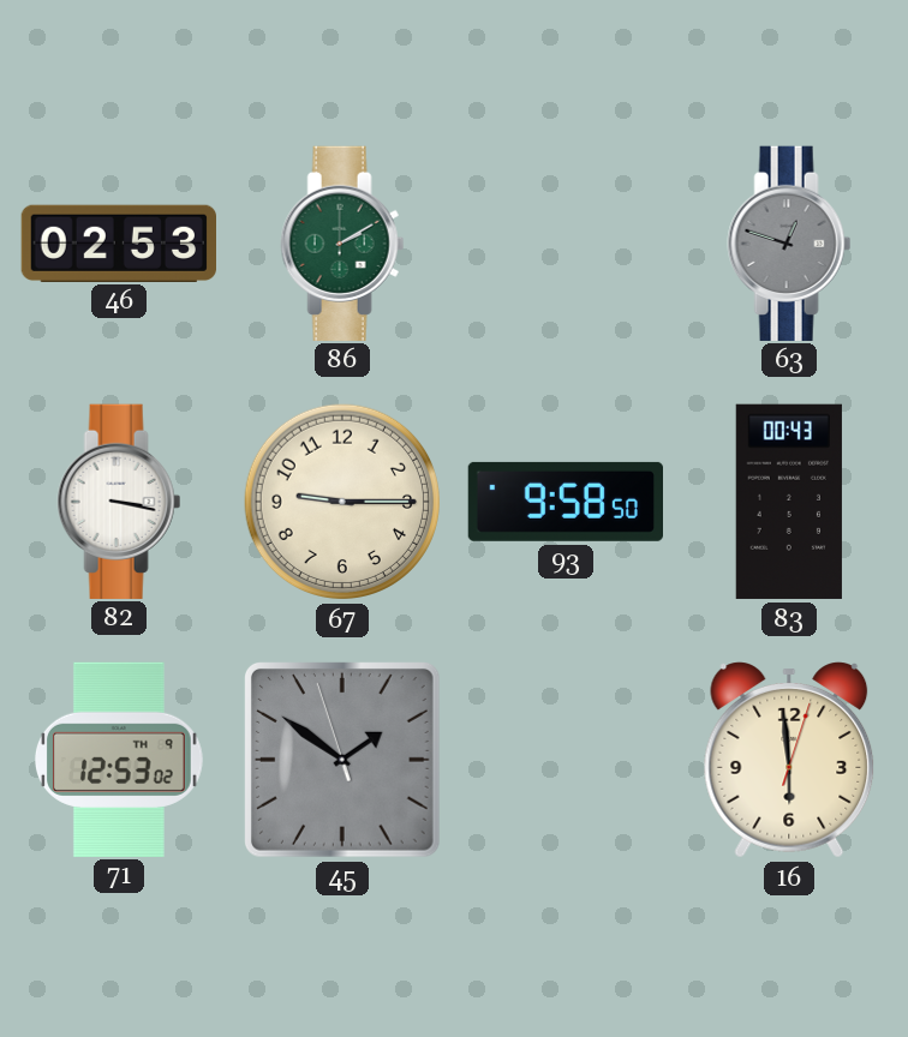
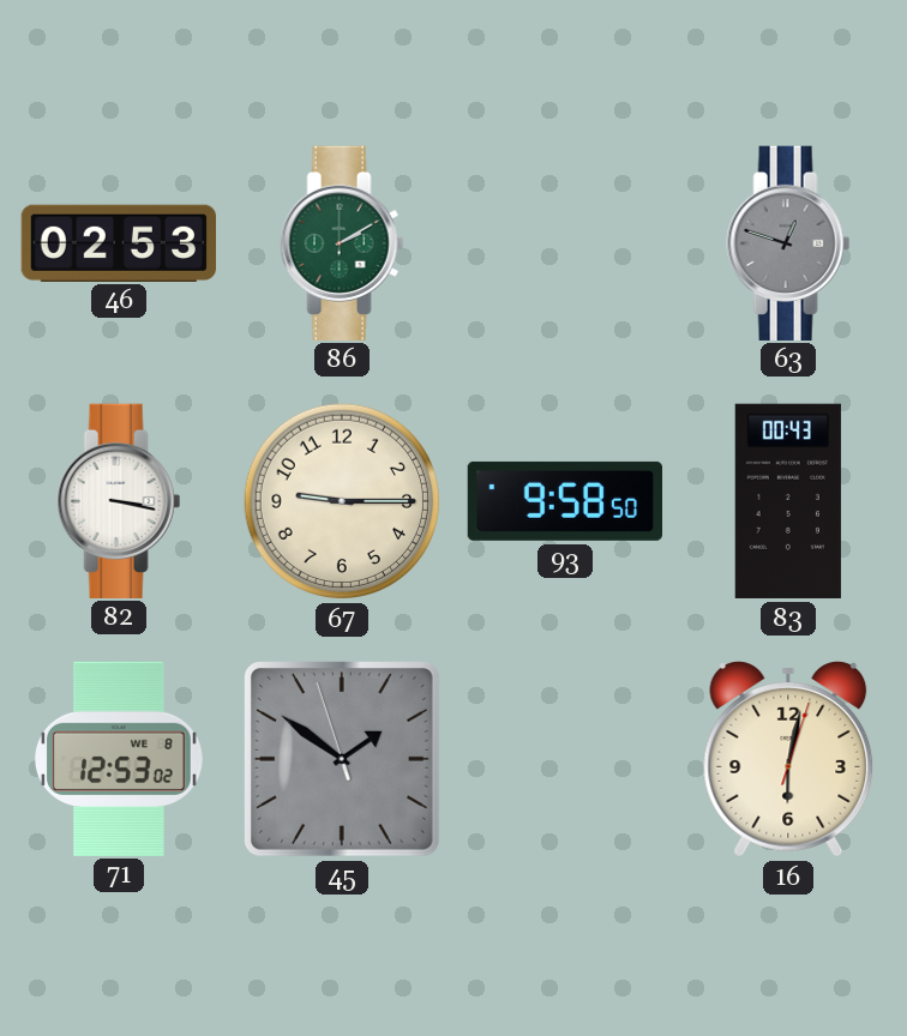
71 date: TH 9 -> WE 8
16: 5:59 -> 6:02
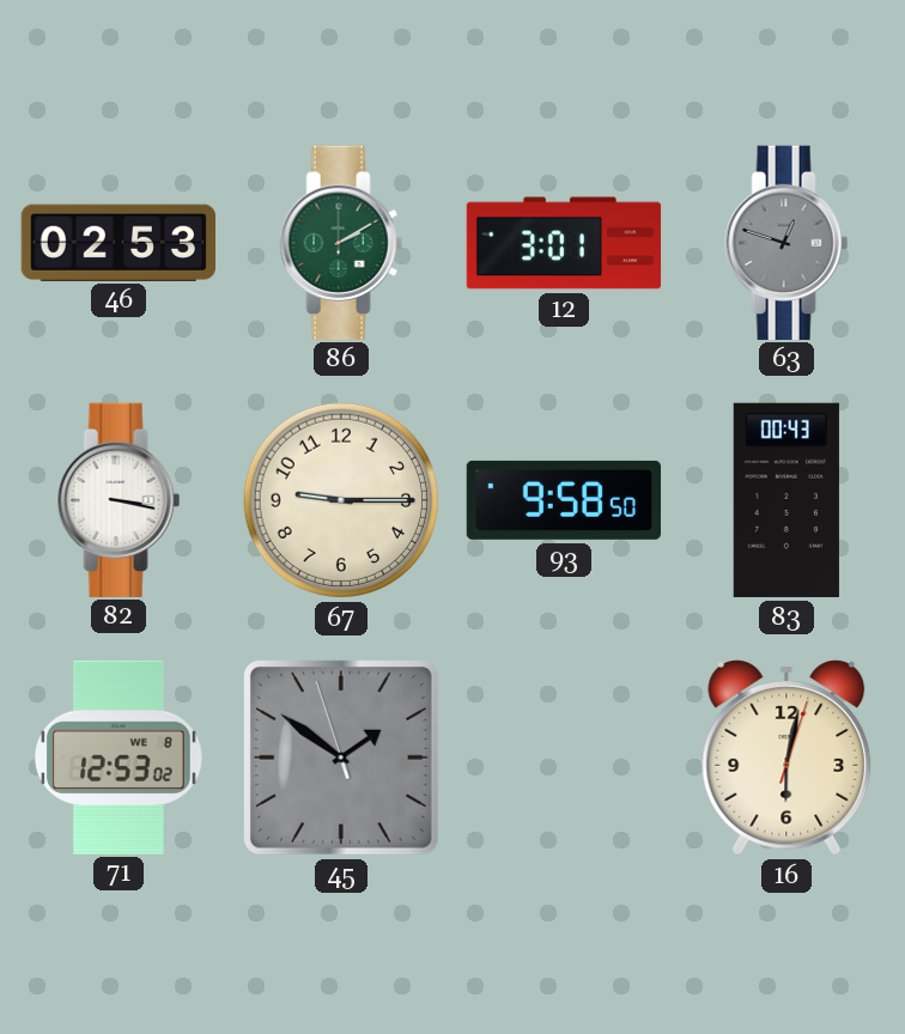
12: none -> 3:01
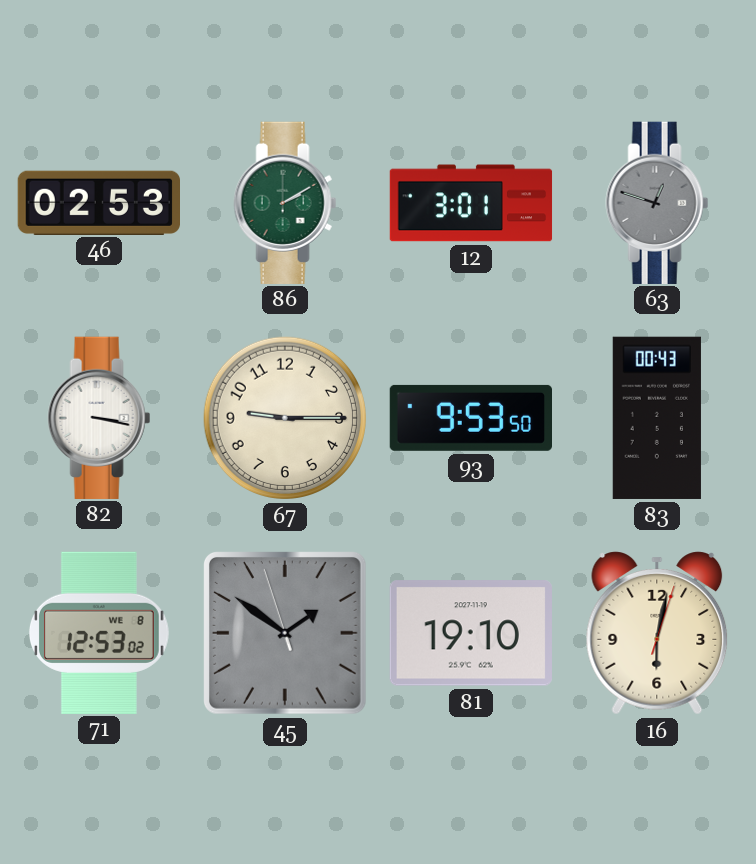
93: 9:58 -> 9:53
81: none -> 19:10
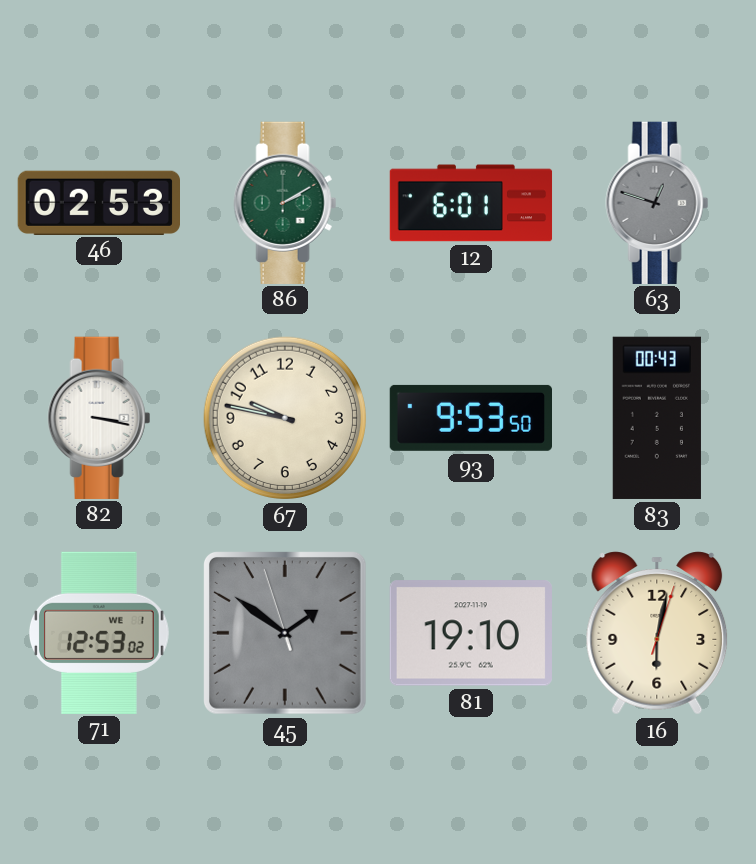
12: 3:01 -> 6:01
67: 9:15 -> 9:47
71 date: WE 8 -> WE 1
